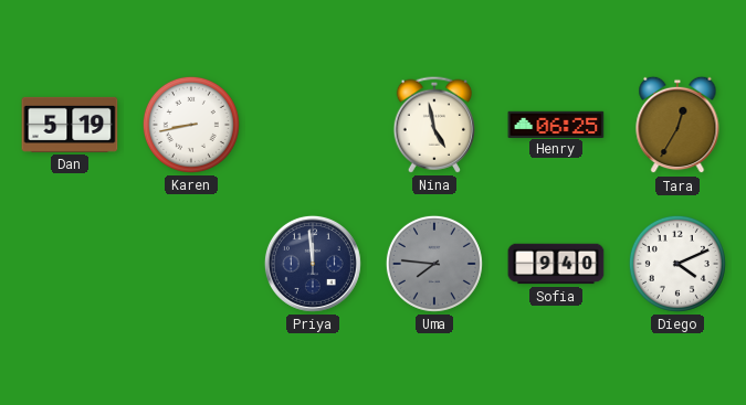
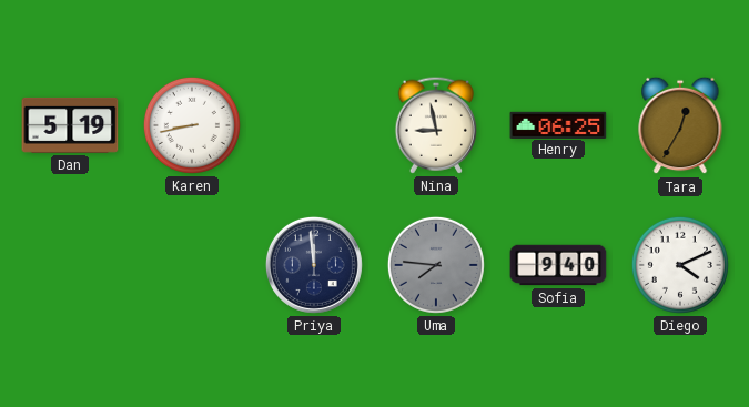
Nina: 4:58 -> 8:58
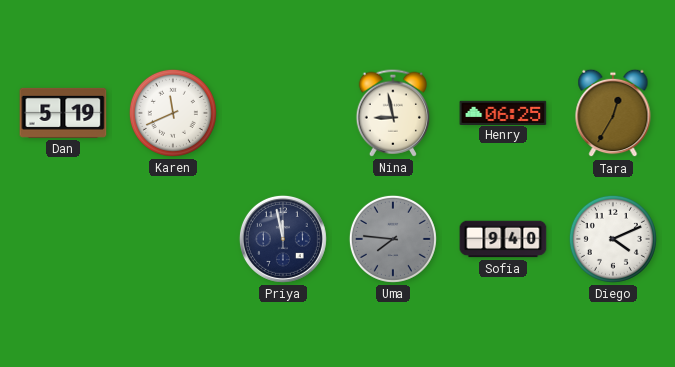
Karen: 8:43 -> 11:41
Priya: 11:59 -> 11:58
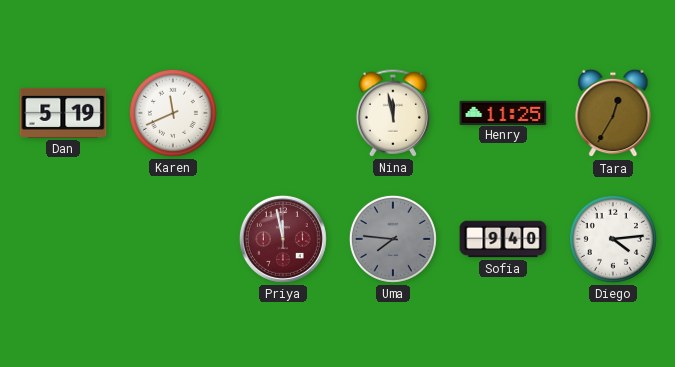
Nina: 8:58 -> 11:58
Henry: 06:25 -> 11:25
Priya dial: navy -> burgundy
Diego: 4:11 -> 4:14
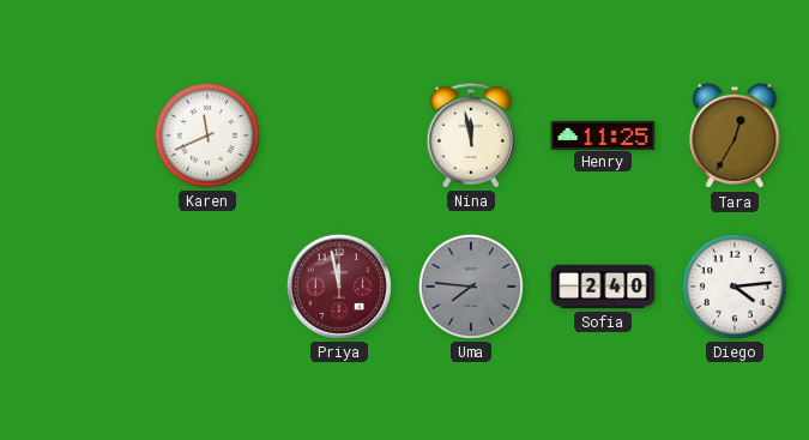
Dan: 5:19 -> none
Sofia: 9:40 -> 2:40
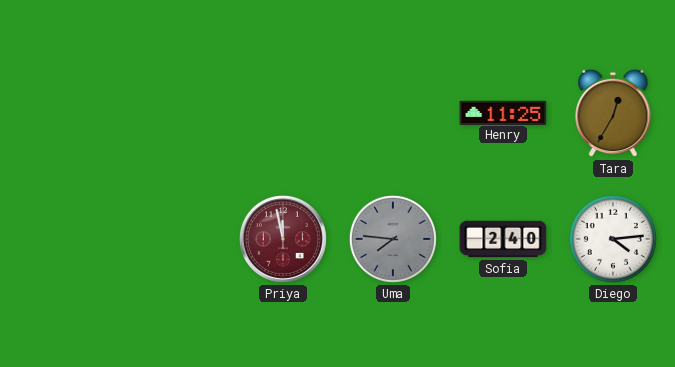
Karen: 11:41 -> none
Nina: 11:58 -> none
